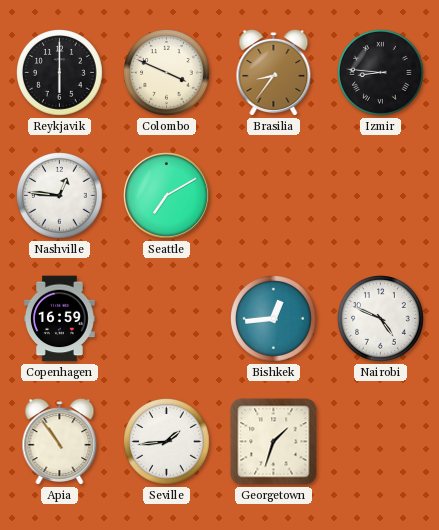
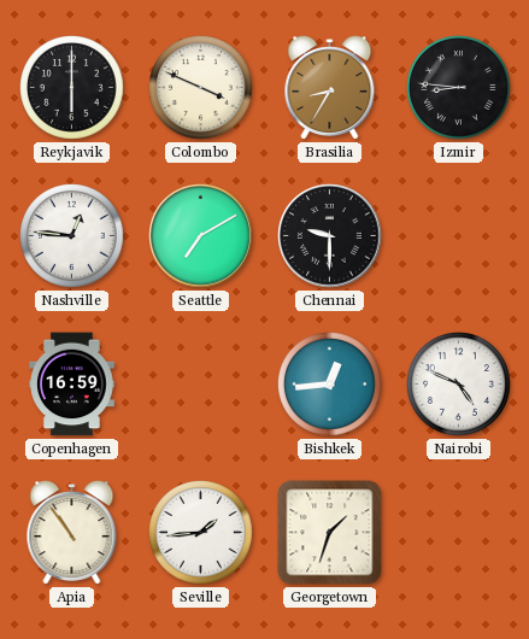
Brasilia: 8:36 -> 8:35
Chennai: none -> 9:30
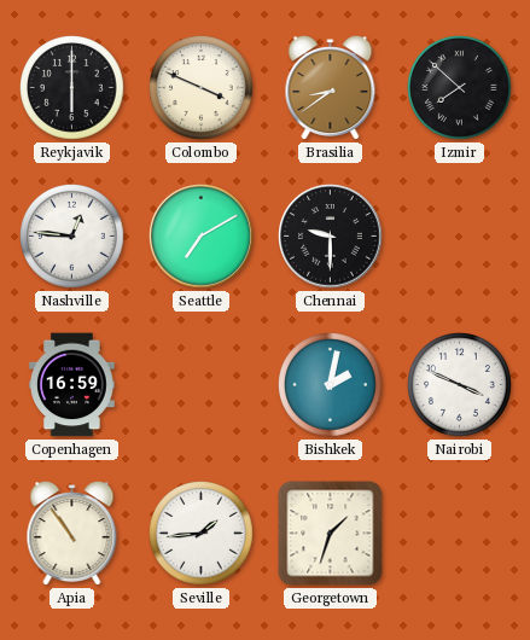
Brasilia: 8:35 -> 8:39
Izmir: 8:46 -> 7:52
Bishkek: 12:44 -> 2:02
Nairobi: 4:49 -> 3:49
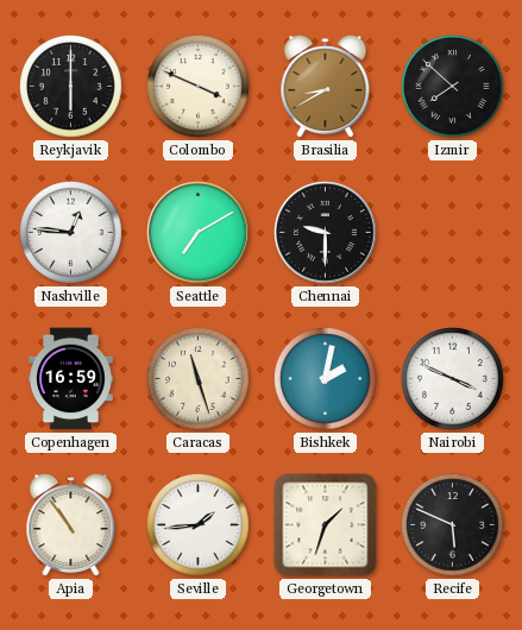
Brasilia: 8:39 -> 8:40
Caracas: none -> 11:27
Recife: none -> 5:49
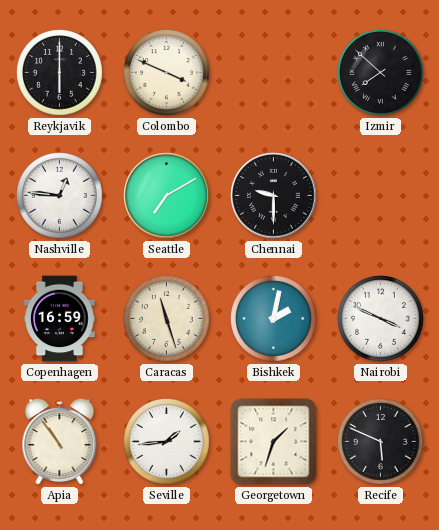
Brasilia: 8:40 -> none
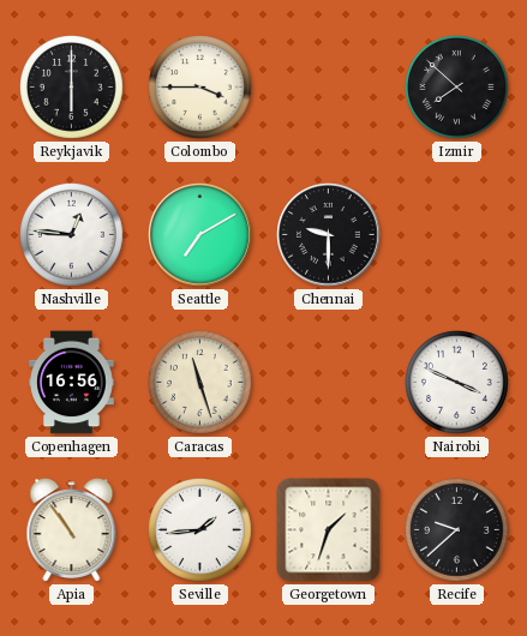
Colombo: 3:49 -> 3:45
Copenhagen: 16:59 -> 16:56
Bishkek: 2:02 -> none
Recife: 5:49 -> 9:38
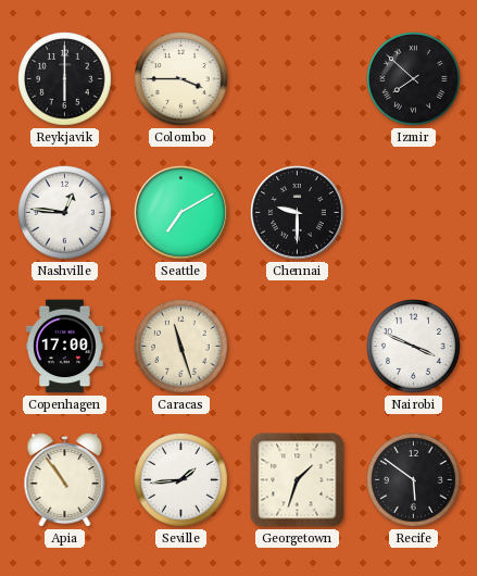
Copenhagen: 16:56 -> 17:00
Recife: 9:38 -> 5:51
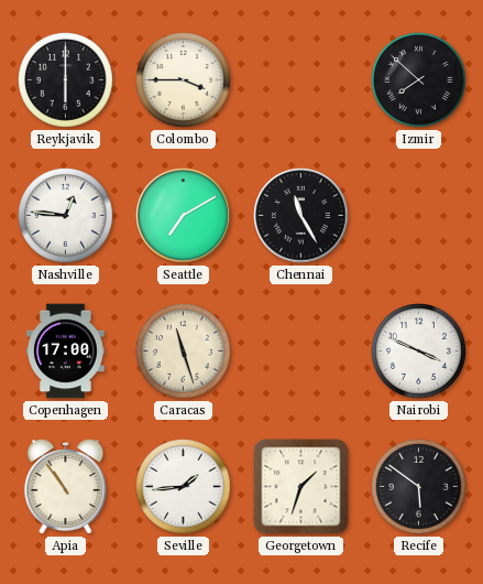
Chennai: 9:30 -> 11:25
